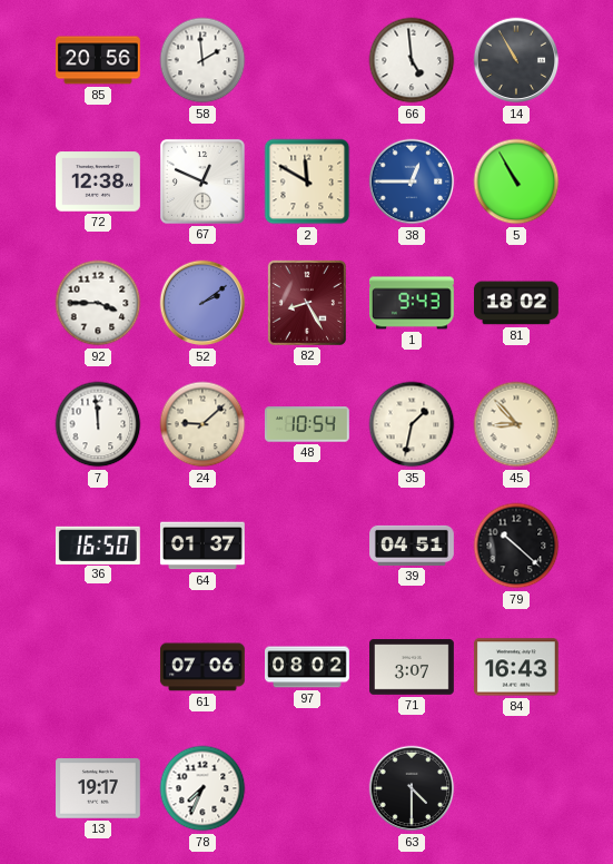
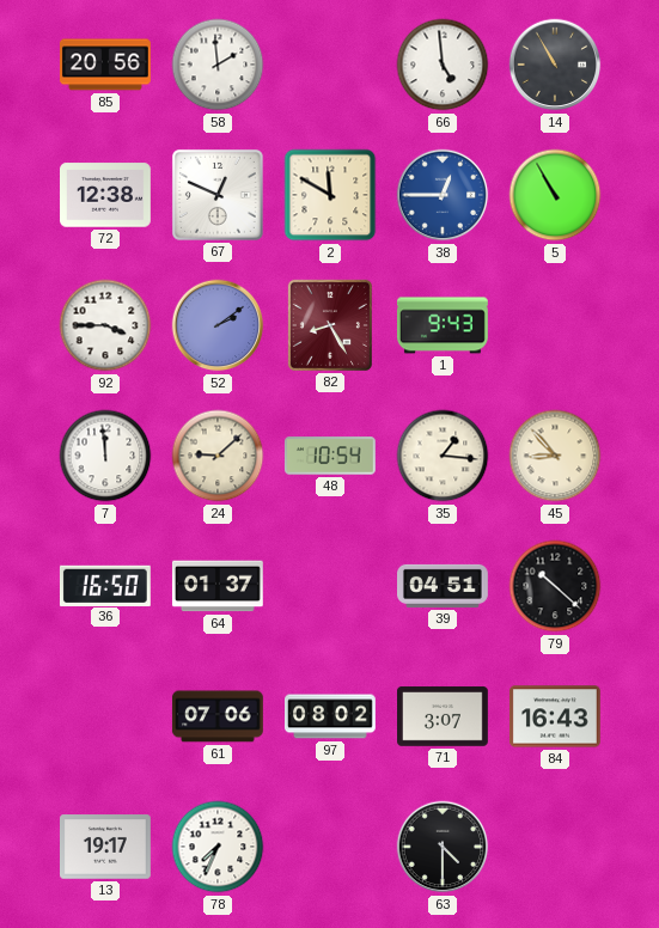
81: 18:02 -> none
35: 1:32 -> 1:16
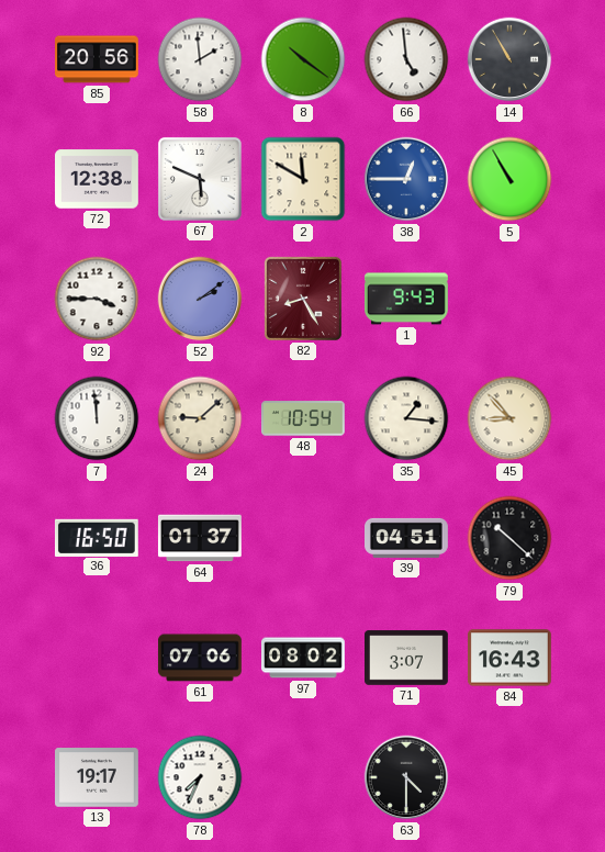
8: none -> 10:21
67: 12:49 -> 5:49
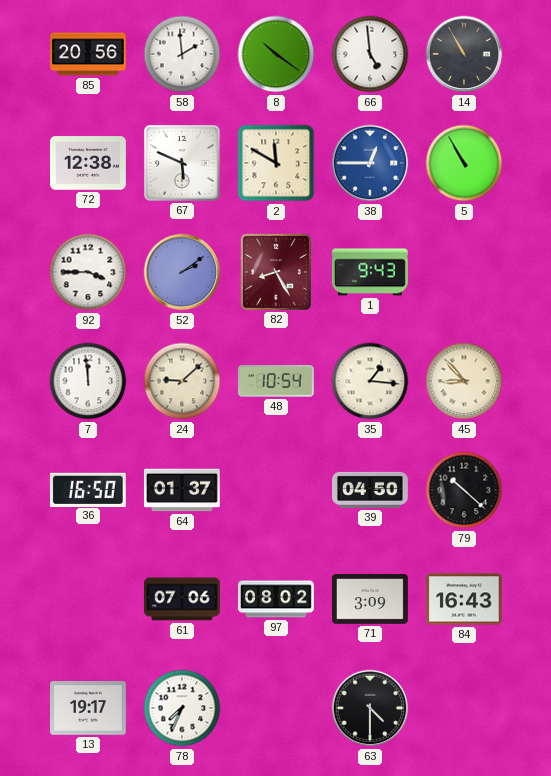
39: 04:51 -> 04:50
71: 3:07 -> 3:09
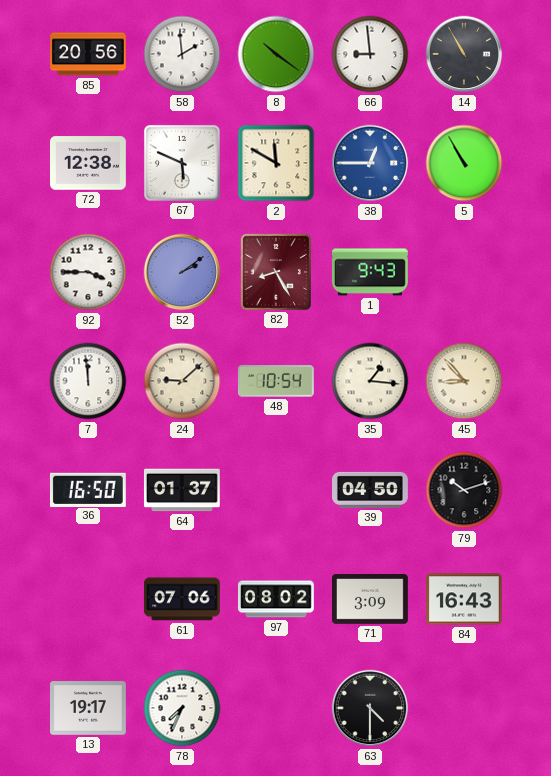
66: 4:59 -> 8:59
79: 10:22 -> 10:12
